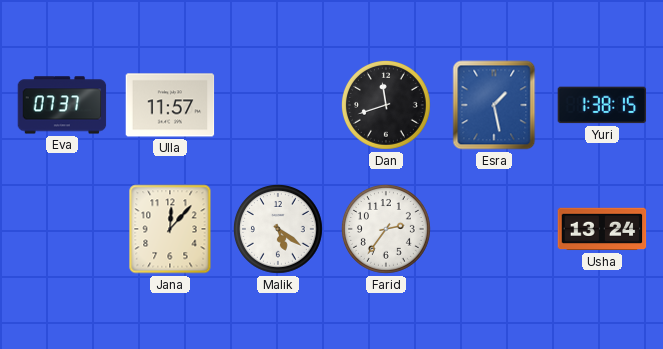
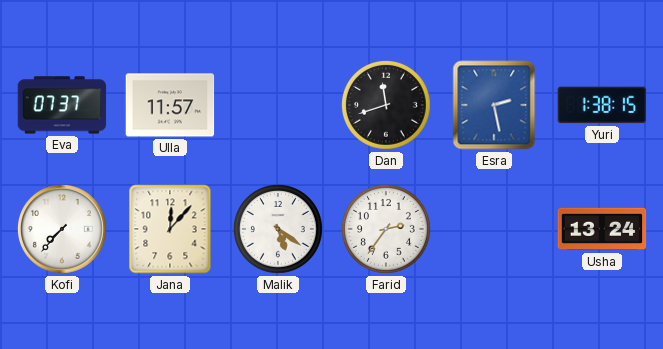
Esra: 1:28 -> 2:28
Kofi: none -> 7:37
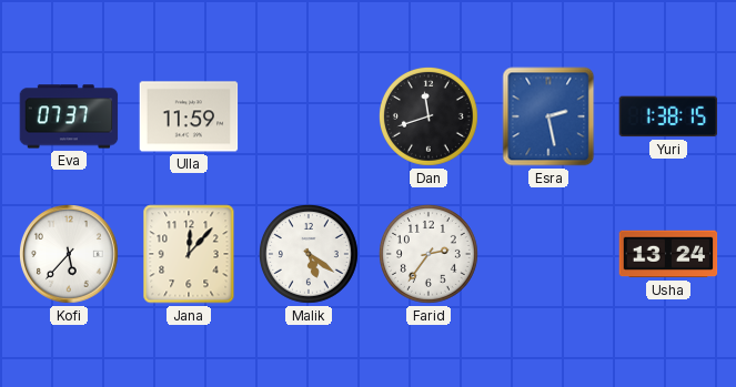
Ulla: 11:57 -> 11:59
Kofi: 7:37 -> 5:37
